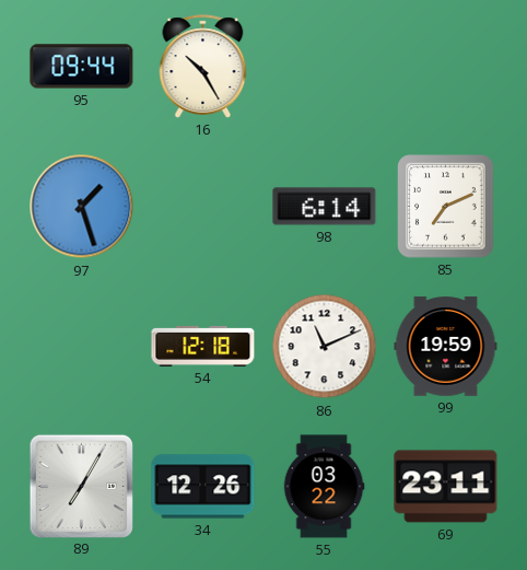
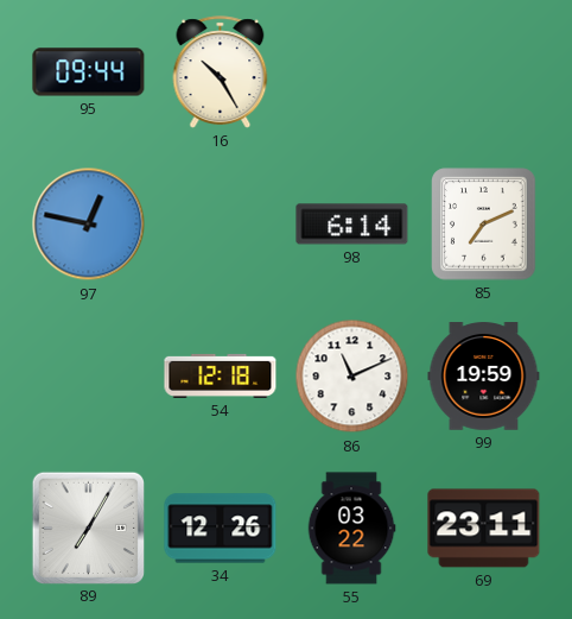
97: 1:27 -> 12:47
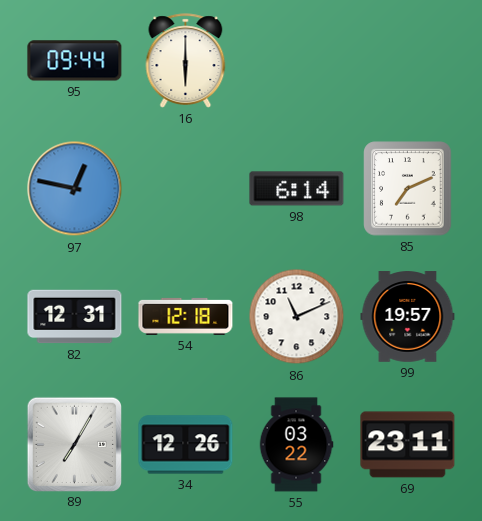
16: 10:25 -> 6:00
82: none -> 12:31
99: 19:59 -> 19:57
